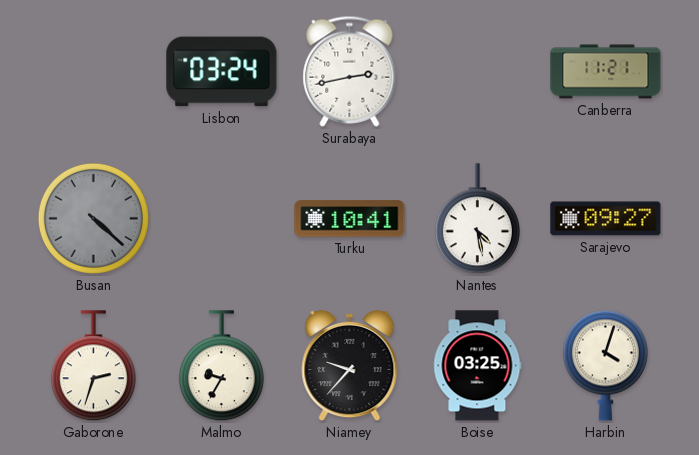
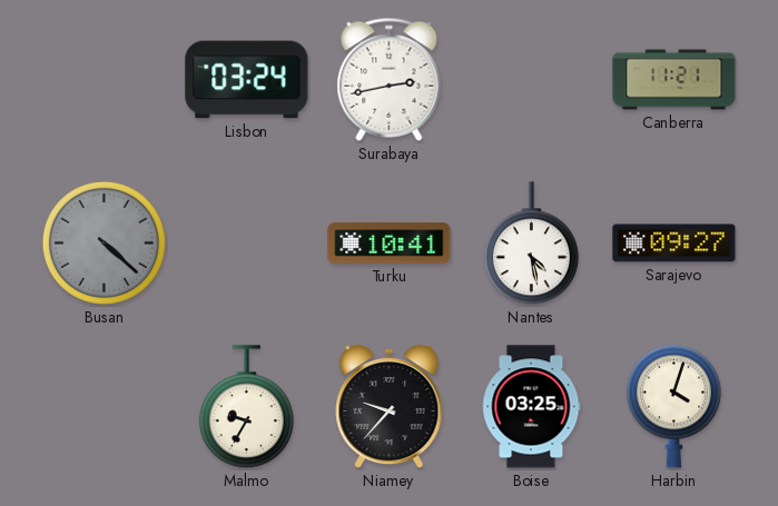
Gaborone: 2:33 -> none
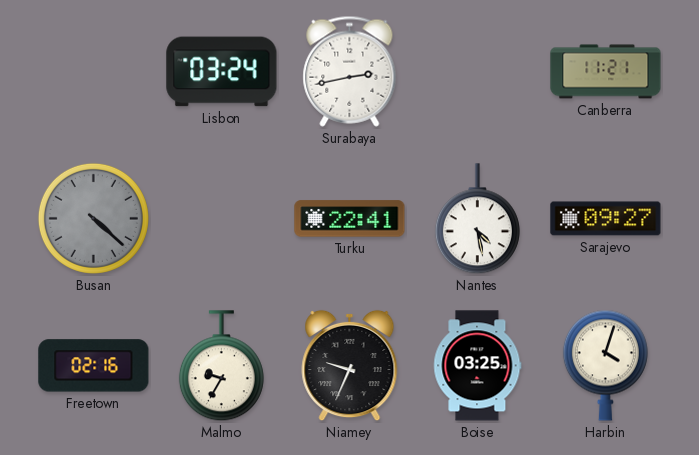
Turku: 10:41 -> 22:41
Freetown: none -> 02:16
Niamey: 9:37 -> 9:34
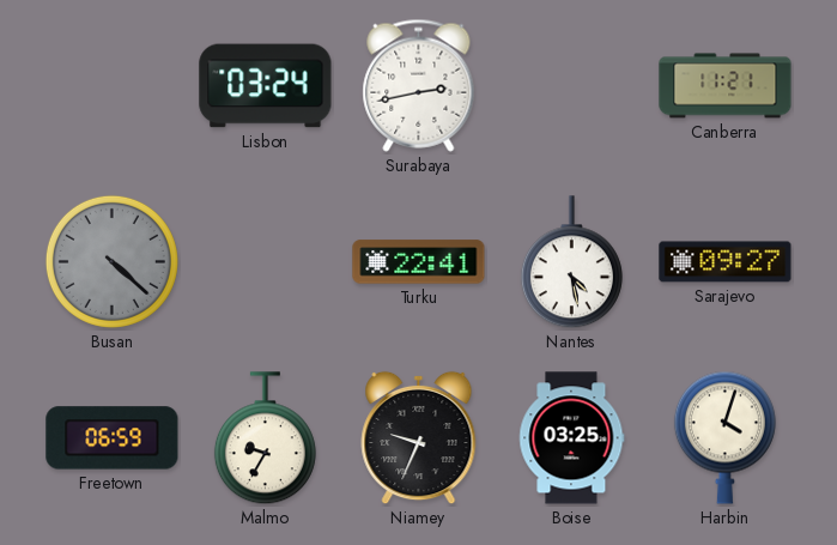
Freetown: 02:16 -> 06:59
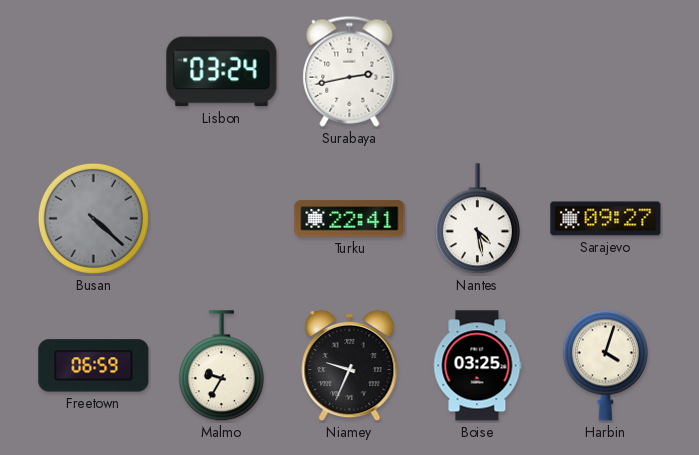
Canberra: 11:21 -> none
